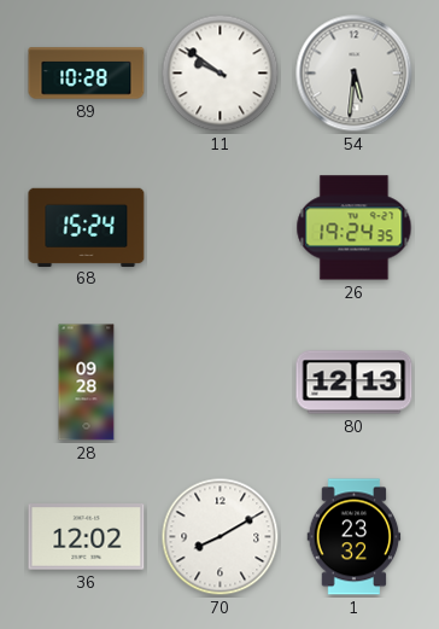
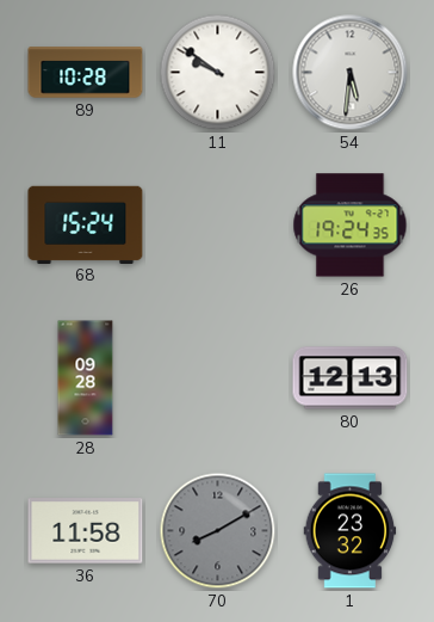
36: 12:02 -> 11:58
70 dial: white -> grey
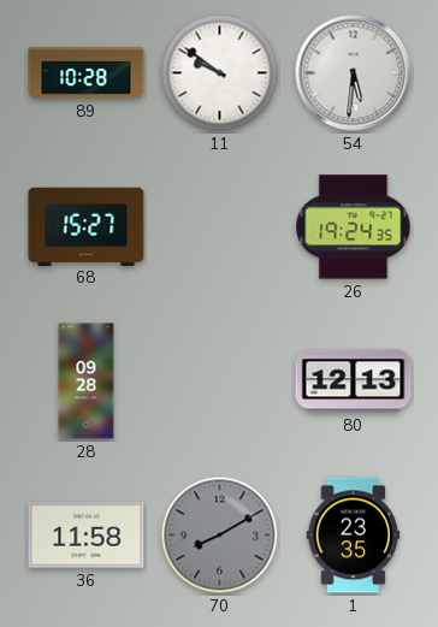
68: 15:24 -> 15:27
1: 23:32 -> 23:35
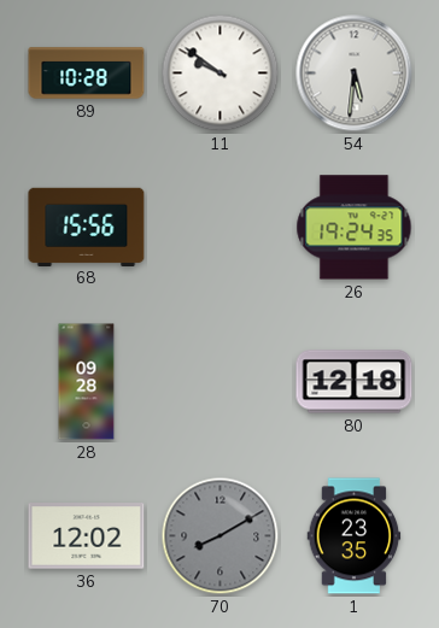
68: 15:27 -> 15:56
80: 12:13 -> 12:18
36: 11:58 -> 12:02
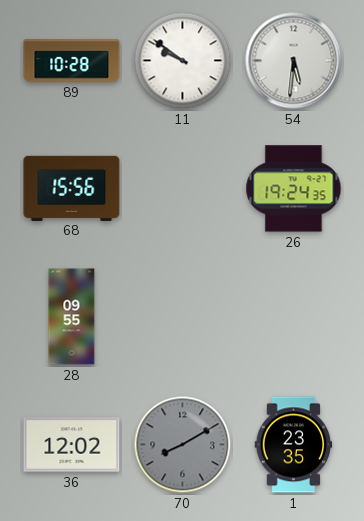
28: 09:28 -> 09:55
80: 12:18 -> none
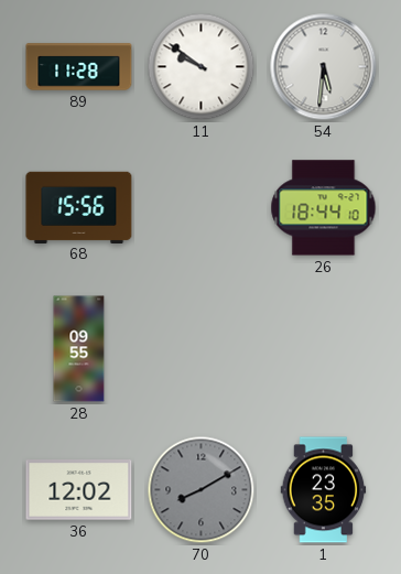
89: 10:28 -> 11:28
26: 19:24 -> 18:44
